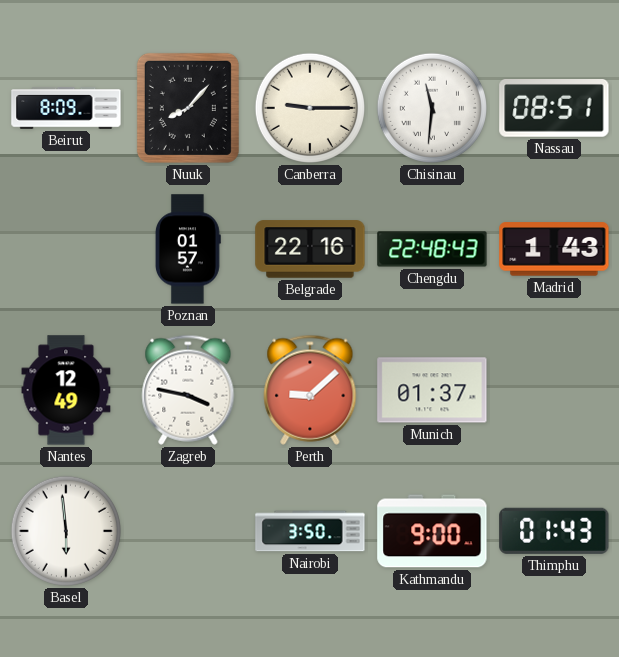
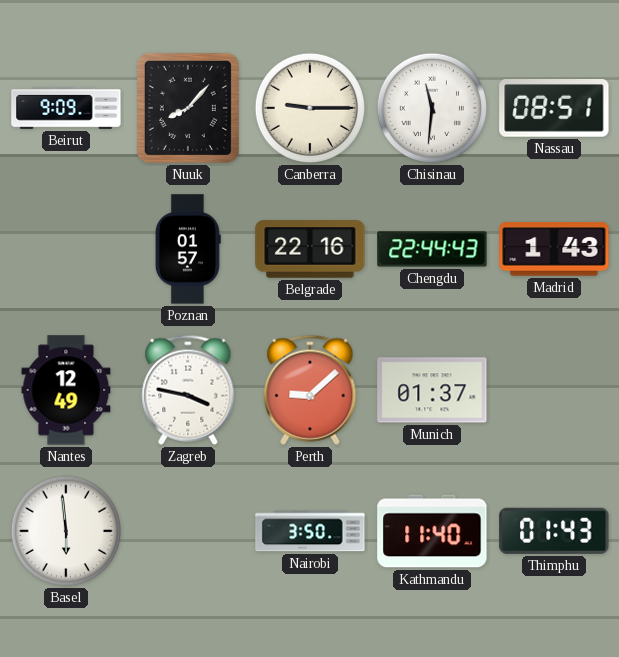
Beirut: 8:09 -> 9:09
Chengdu: 22:48 -> 22:44
Kathmandu: 9:00 -> 11:40
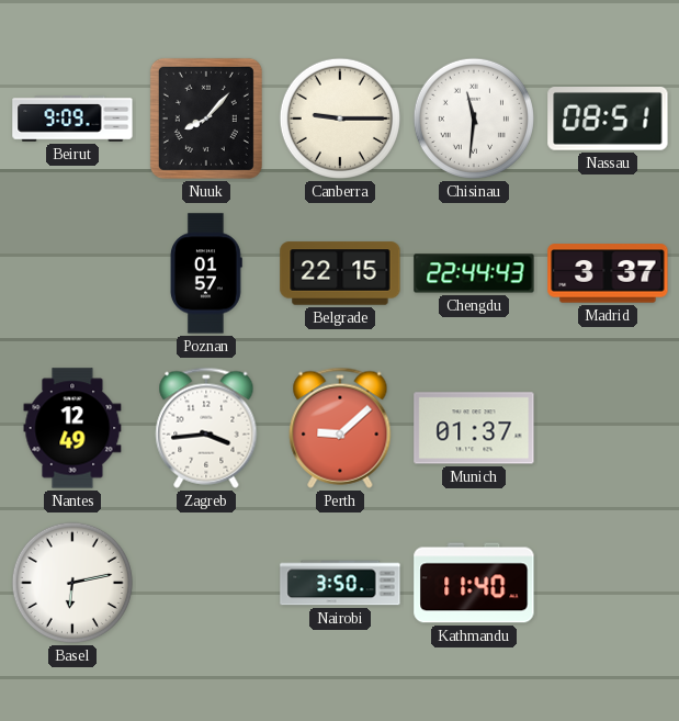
Belgrade: 22:16 -> 22:15
Madrid: 1:43 -> 3:37
Zagreb: 3:47 -> 3:44
Basel: 5:59 -> 6:13
Thimphu: 01:43 -> none
